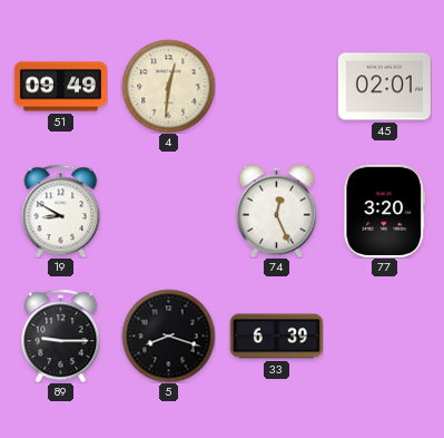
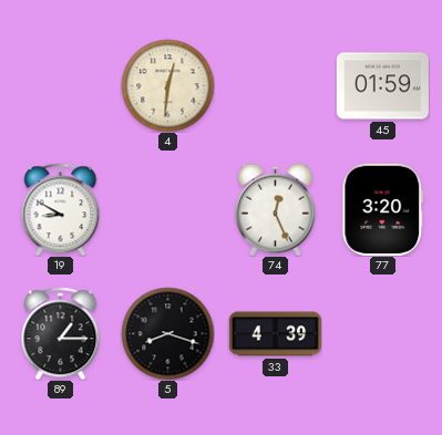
51: 09:49 -> none
45: 02:01 -> 01:59
89: 9:15 -> 1:15
33: 6:39 -> 4:39
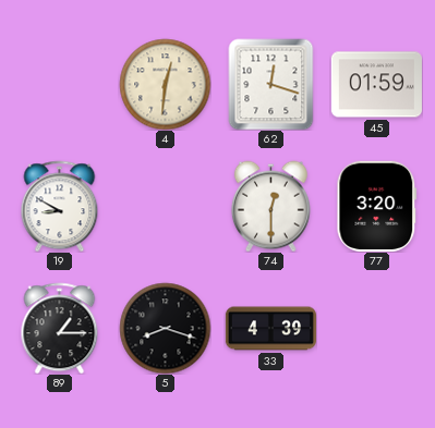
62: none -> 12:18
74: 12:26 -> 12:30
